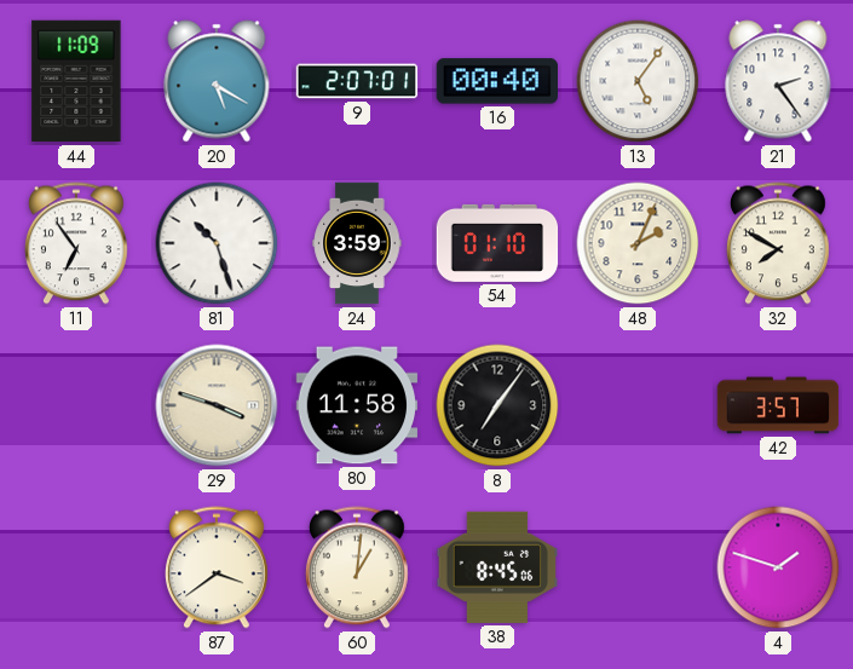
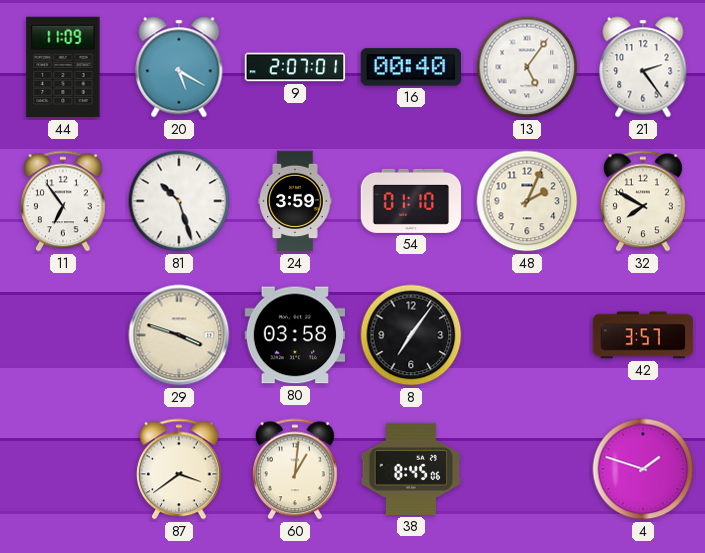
80: 11:58 -> 03:58
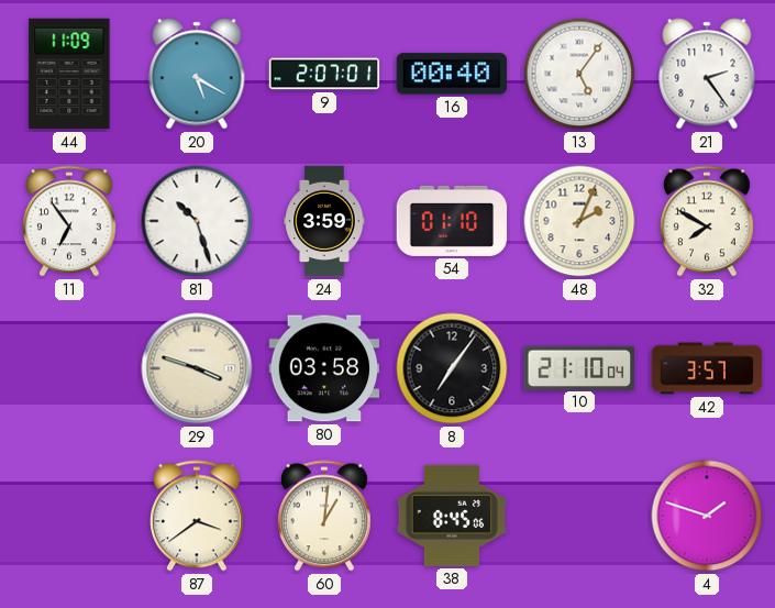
10: none -> 21:10
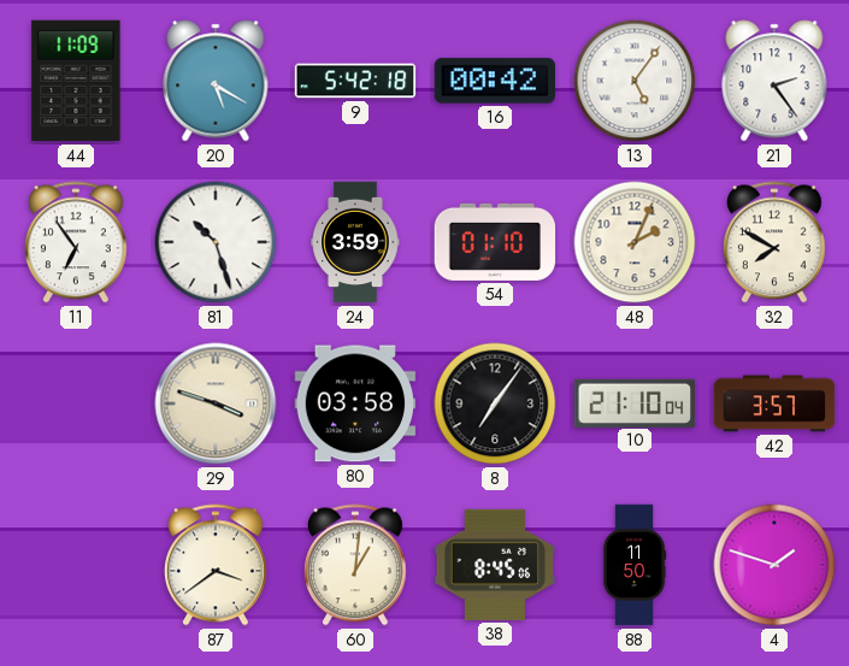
9: 2:07 -> 5:42
16: 00:40 -> 00:42
88: none -> 11:50
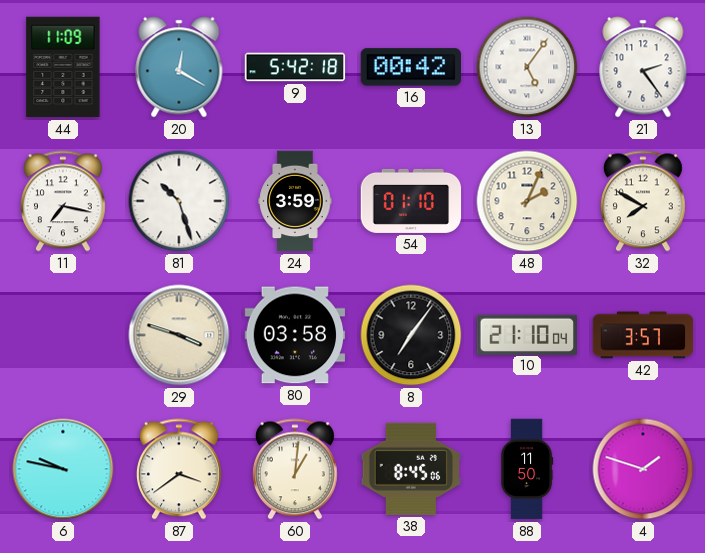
20: 5:20 -> 12:20
11: 6:54 -> 7:17
6: none -> 9:47
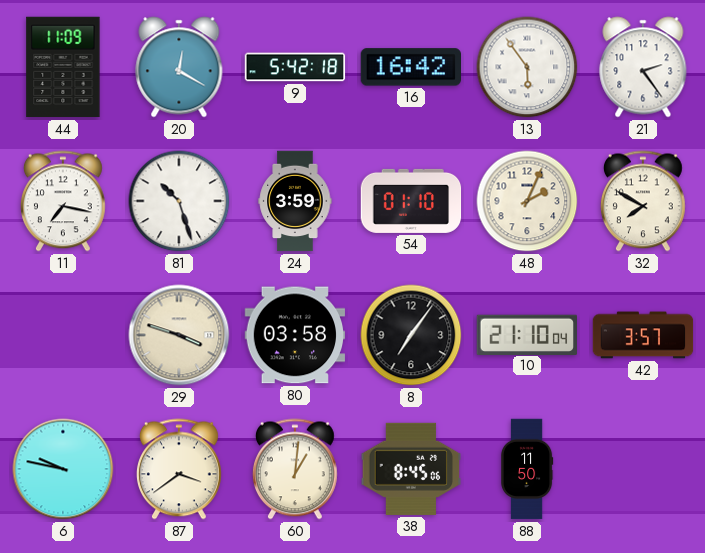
16: 00:42 -> 16:42
13: 5:06 -> 5:54
4: 1:48 -> none
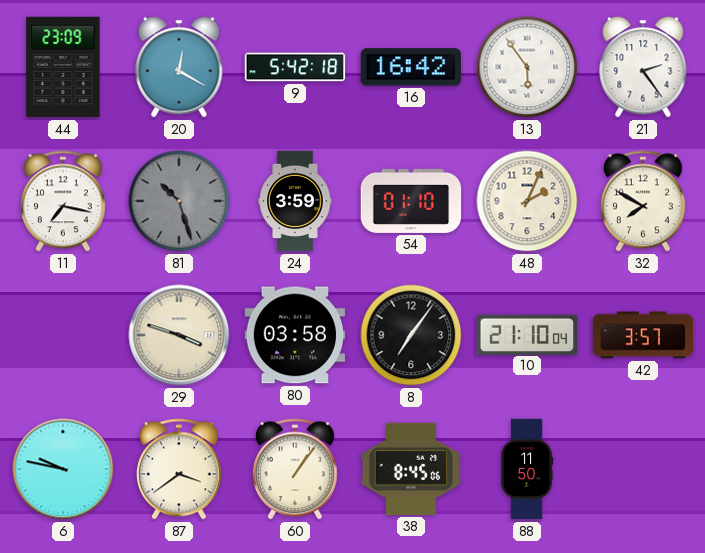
44: 11:09 -> 23:09
81 dial: white -> grey
60: 1:01 -> 1:06
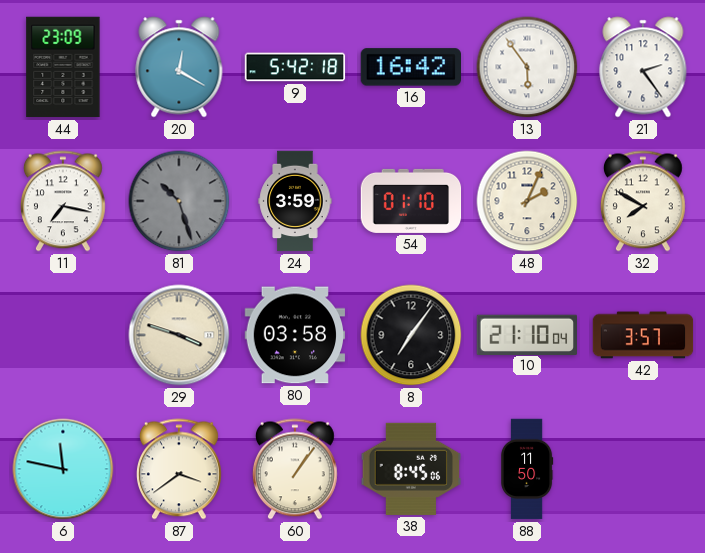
6: 9:47 -> 11:47
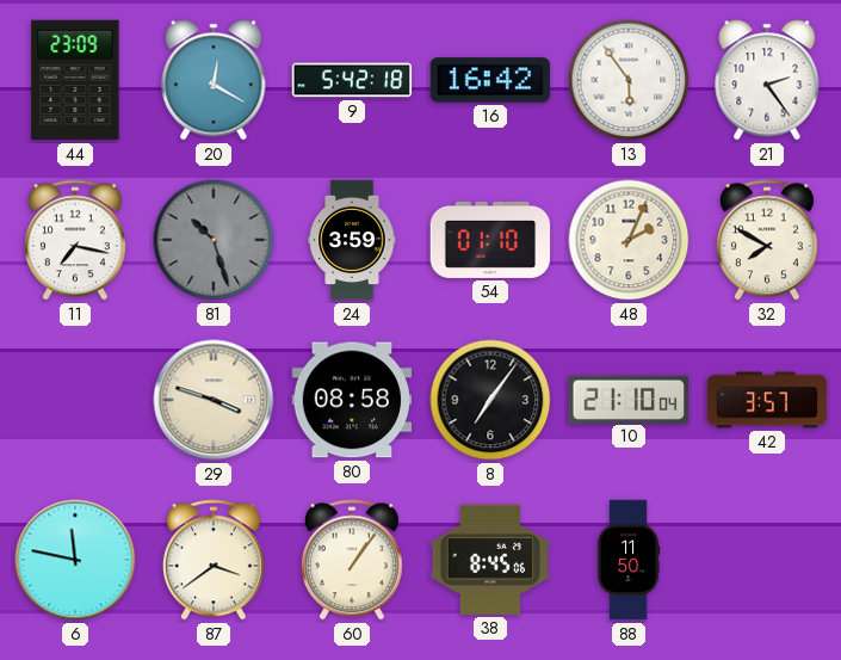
80: 03:58 -> 08:58
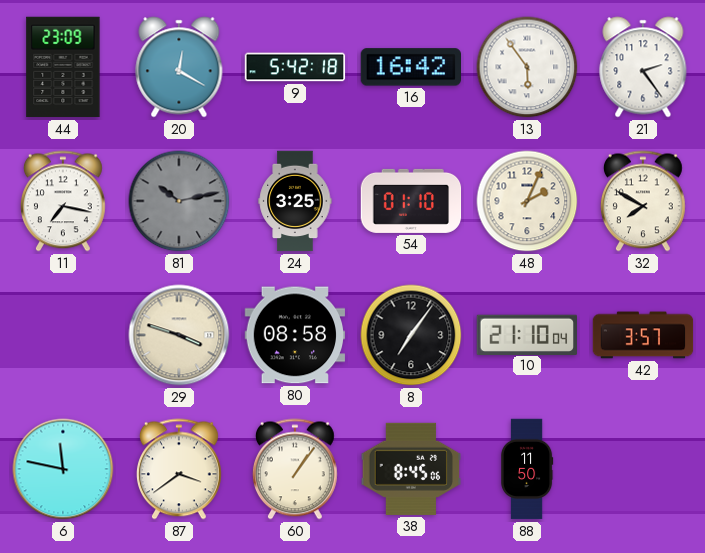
81: 10:27 -> 10:13
24: 3:59 -> 3:25
